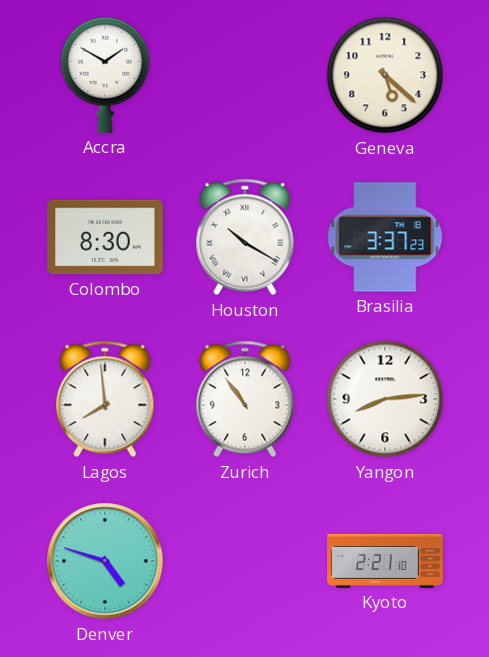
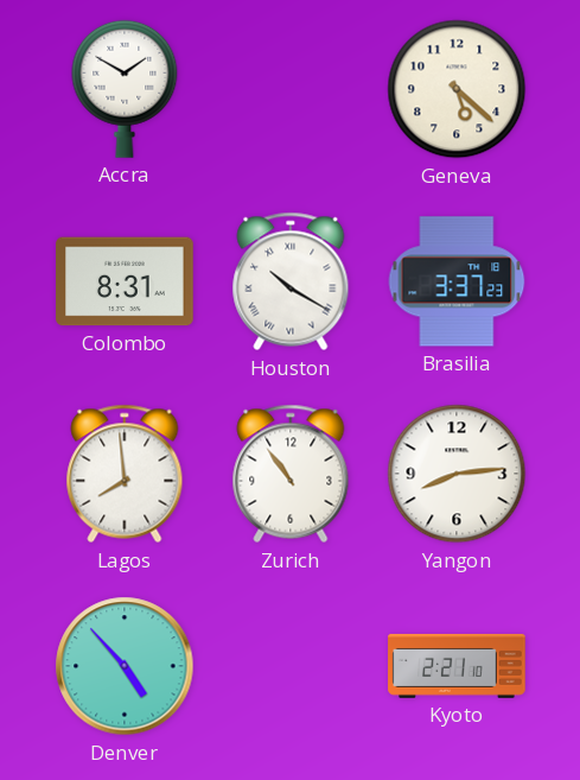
Colombo: 8:30 -> 8:31
Denver: 4:48 -> 4:53
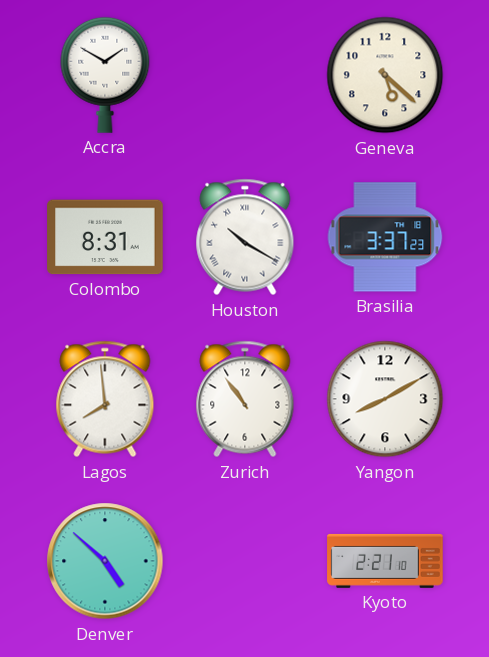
Yangon: 8:14 -> 8:10
Denver: 4:53 -> 4:52
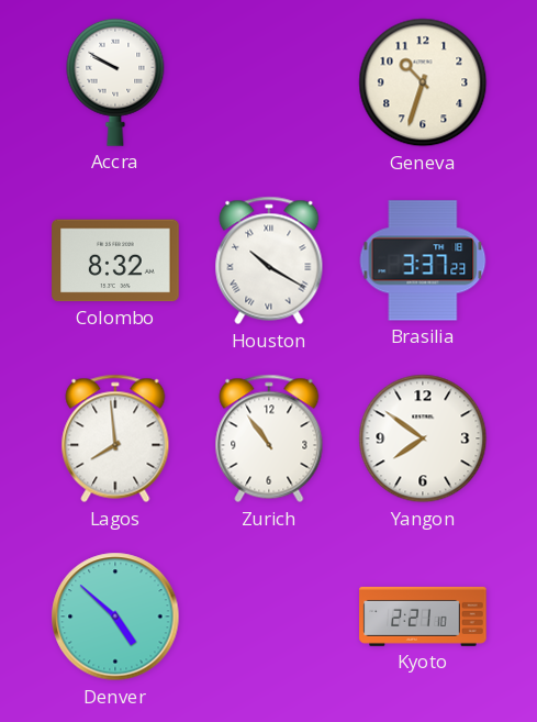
Accra: 1:50 -> 9:50
Geneva: 5:22 -> 10:33
Colombo: 8:31 -> 8:32
Yangon: 8:10 -> 7:51
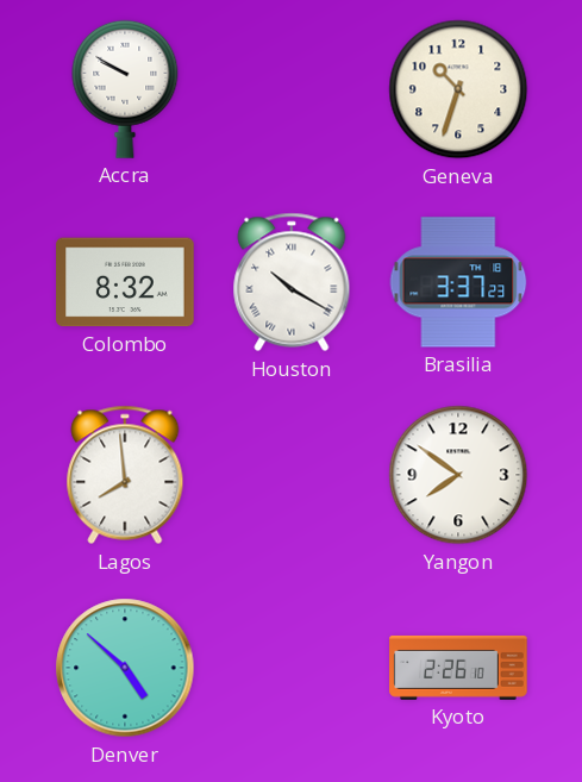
Zurich: 10:54 -> none
Kyoto: 2:21 -> 2:26
